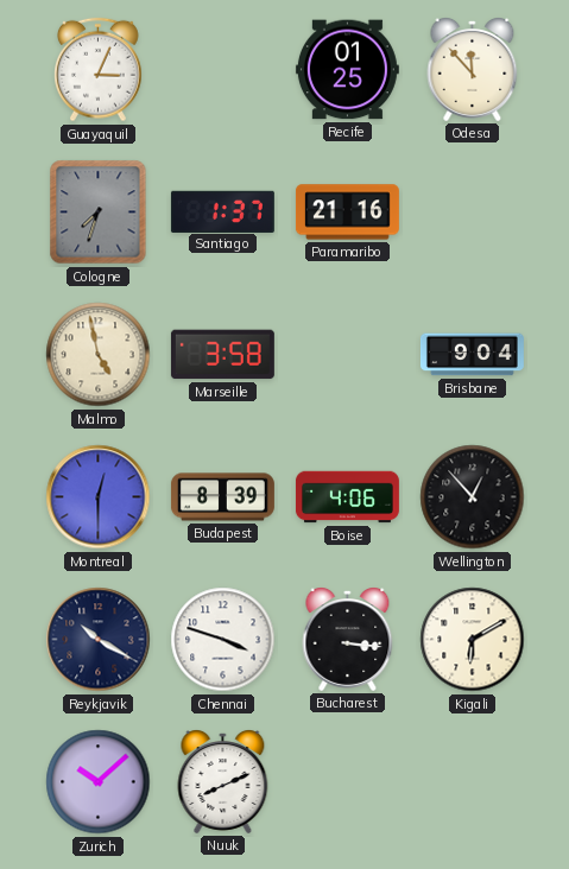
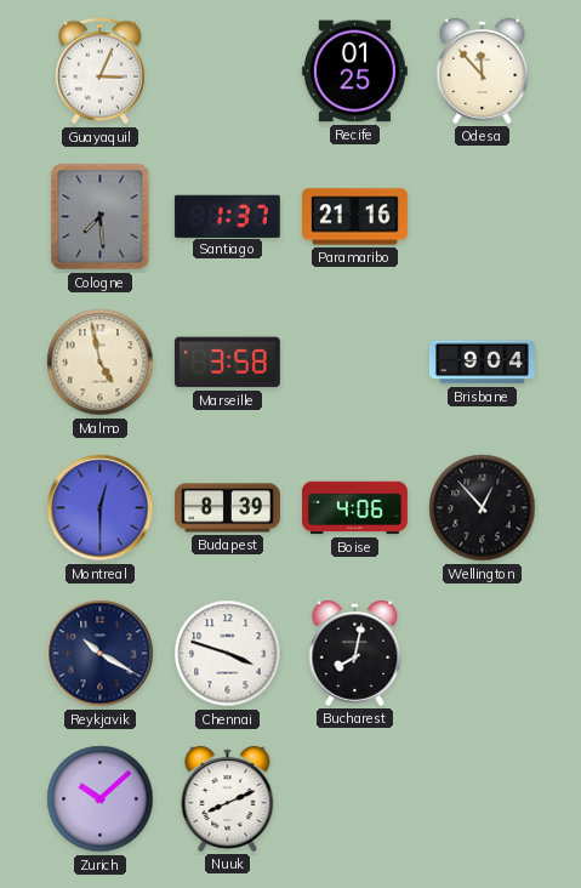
Cologne: 7:33 -> 7:29
Bucharest: 3:16 -> 8:02
Kigali: 6:10 -> none
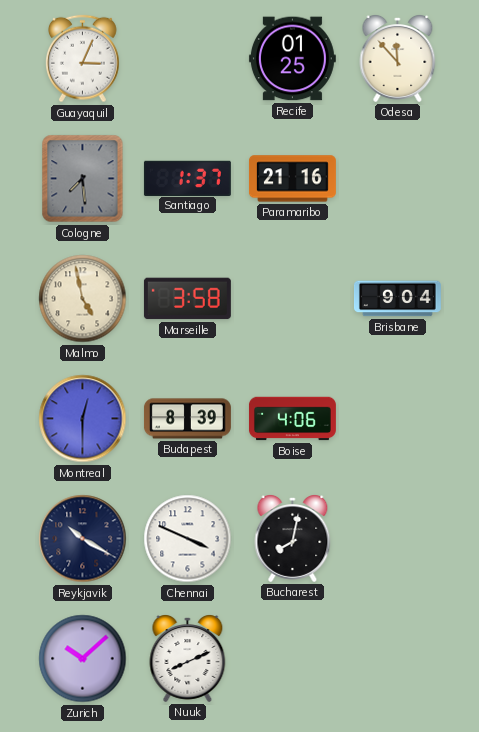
Wellington: 12:53 -> none
Chennai: 3:48 -> 3:49
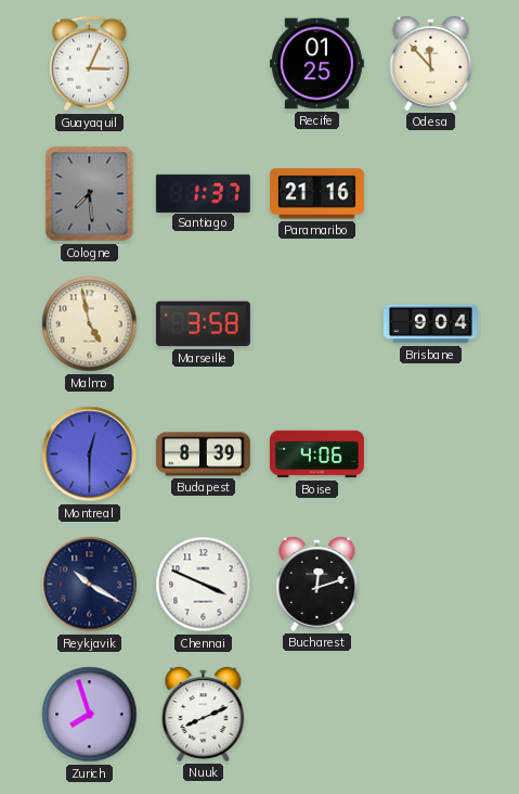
Bucharest: 8:02 -> 12:12
Zurich: 10:08 -> 7:57
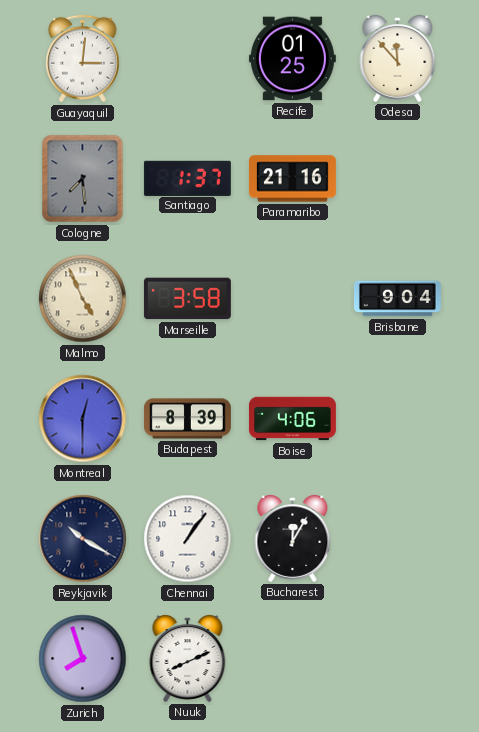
Guayaquil: 3:04 -> 3:01
Malmo: 4:58 -> 4:56
Chennai: 3:49 -> 1:06
Bucharest: 12:12 -> 12:05
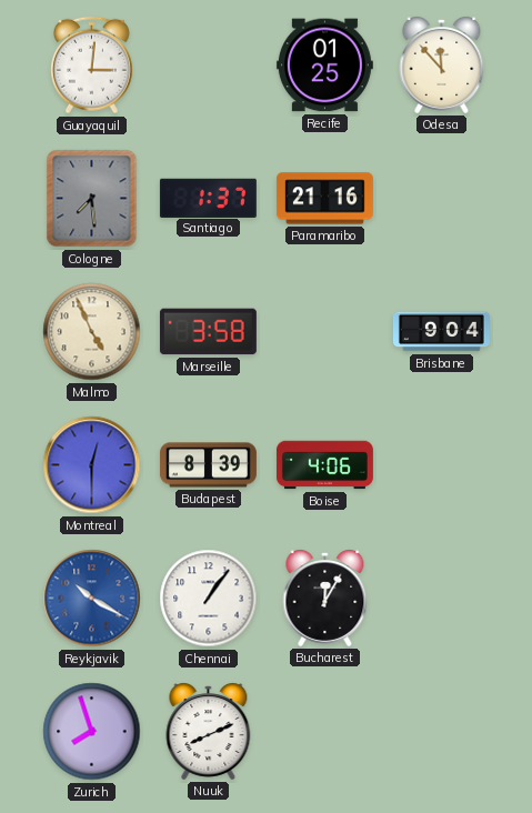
Reykjavik dial: navy -> blue
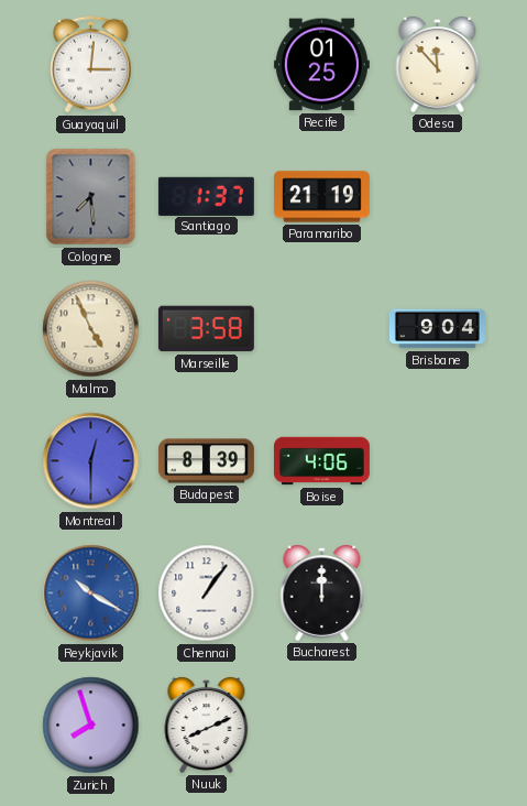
Paramaribo: 21:16 -> 21:19
Bucharest: 12:05 -> 12:00
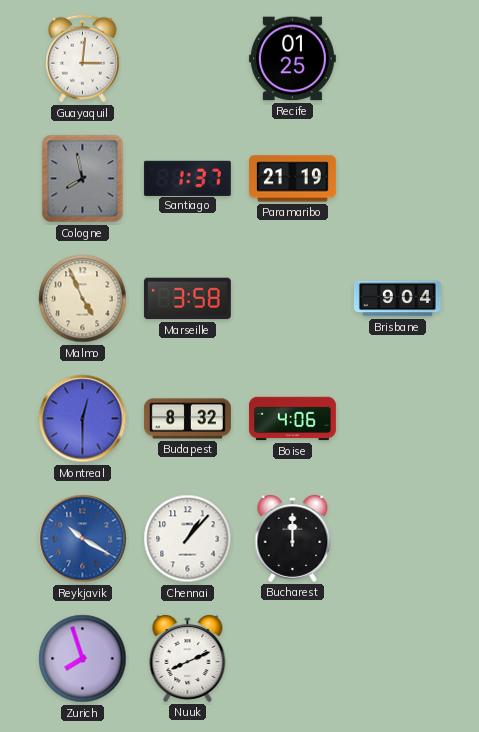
Odesa: 11:53 -> none
Cologne: 7:29 -> 7:58
Budapest: 8:39 -> 8:32
Chennai: 1:06 -> 1:07
